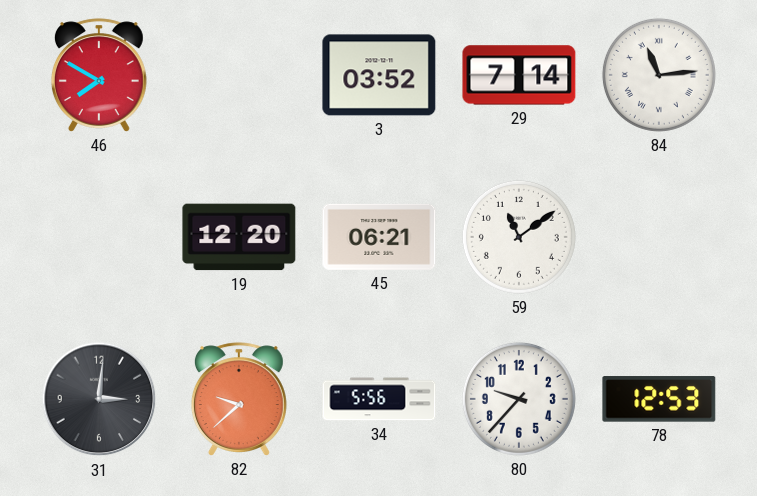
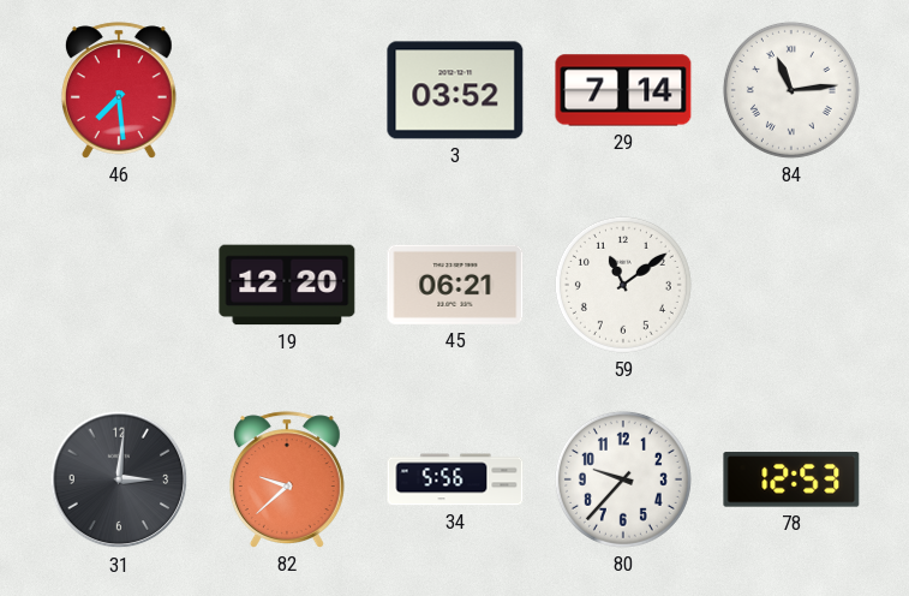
46: 7:50 -> 7:29
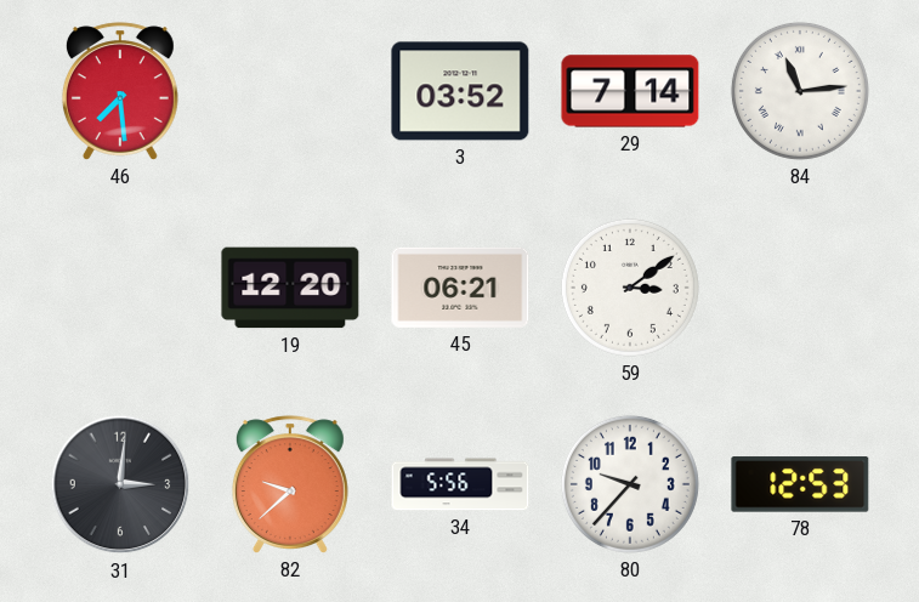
59: 11:09 -> 3:09
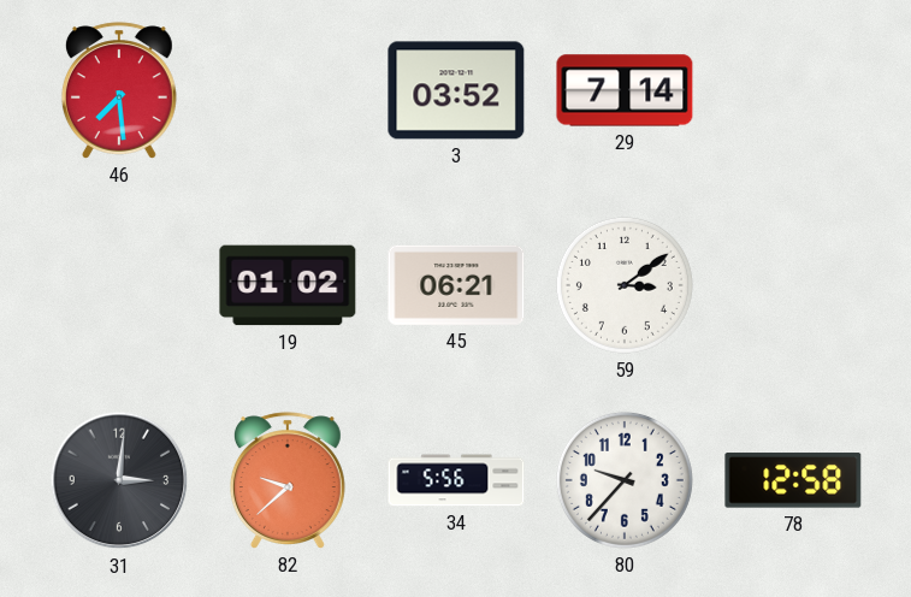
84: 11:14 -> none
19: 12:20 -> 01:02
78: 12:53 -> 12:58
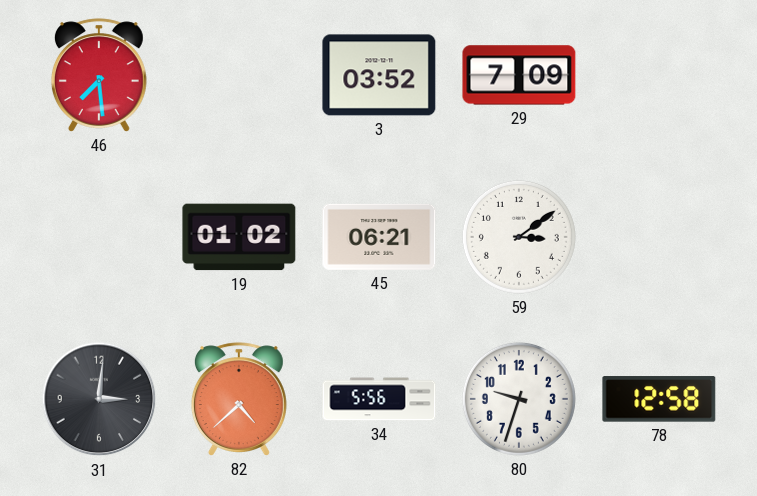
29: 7:14 -> 7:09
82: 9:38 -> 4:38
80: 9:37 -> 9:33
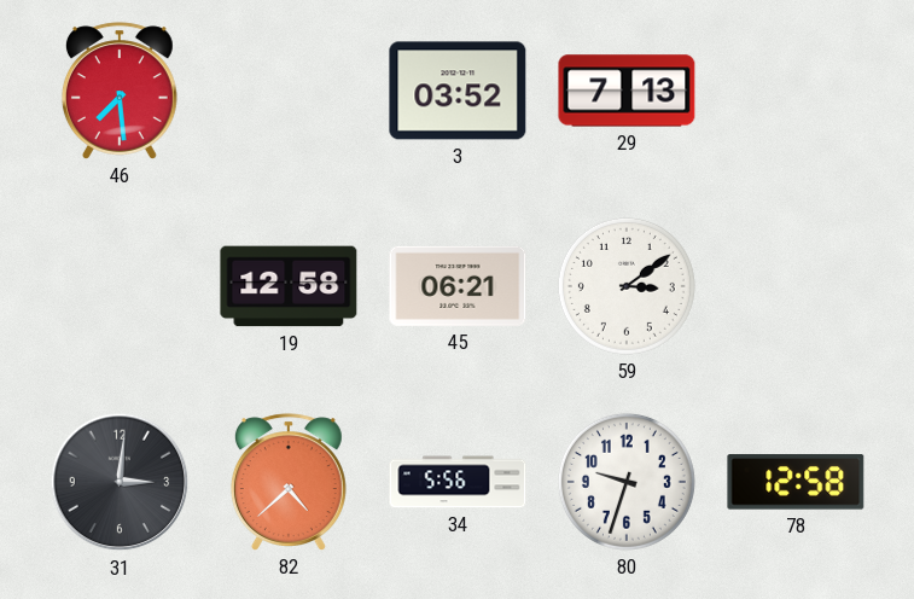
29: 7:09 -> 7:13
19: 01:02 -> 12:58
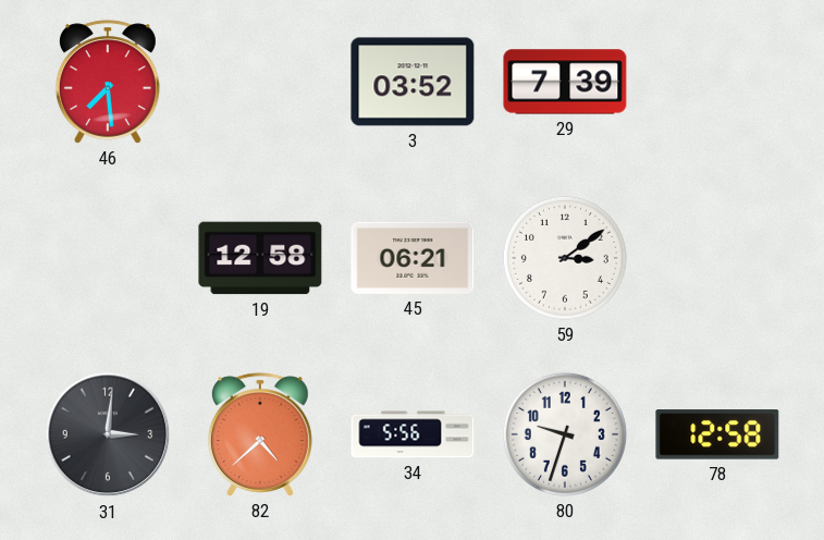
29: 7:13 -> 7:39
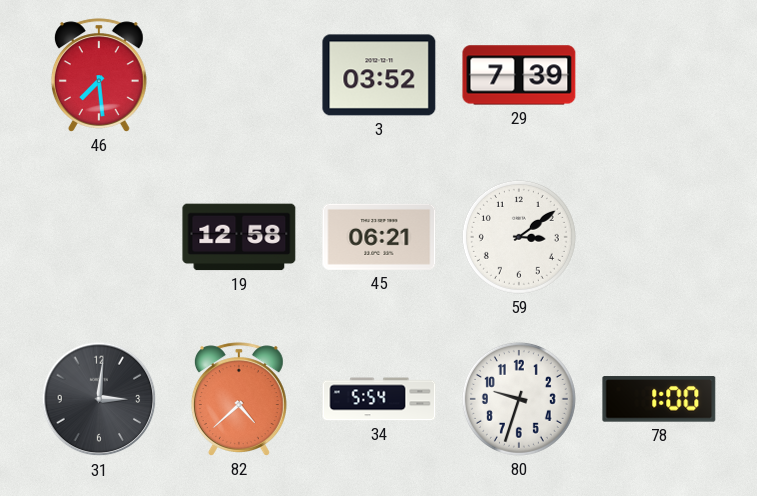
34: 5:56 -> 5:54
78: 12:58 -> 1:00
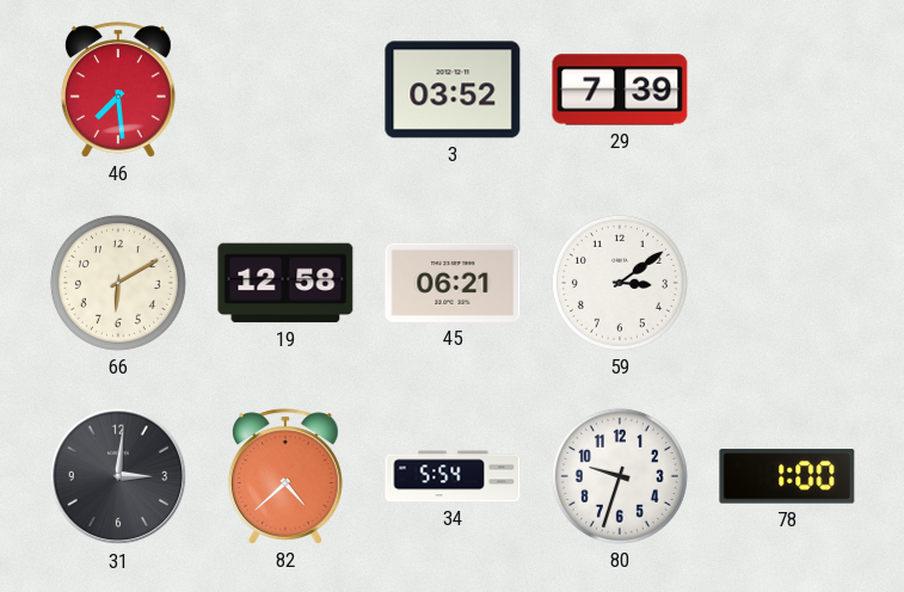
66: none -> 6:10
